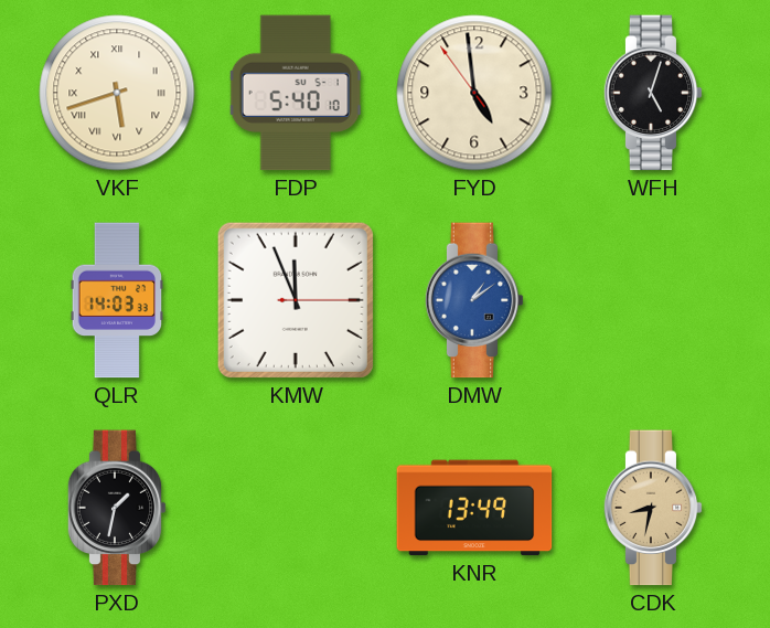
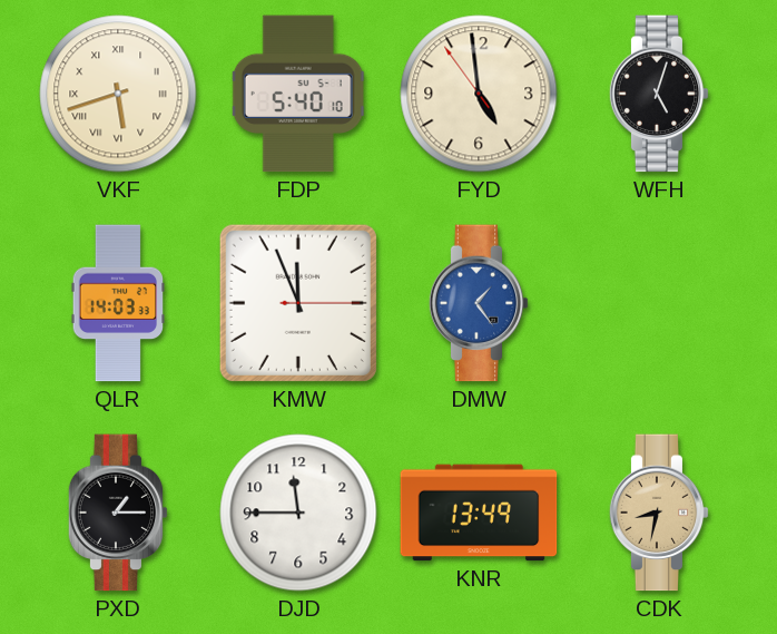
DMW: 1:09 -> 1:24
PXD: 1:32 -> 1:15
DJD: none -> 11:45
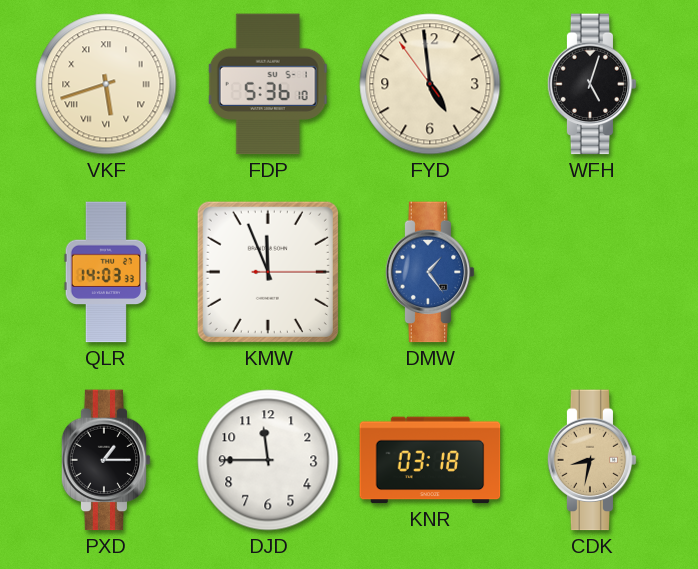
FDP: 5:40 -> 5:36
KNR: 13:49 -> 03:18
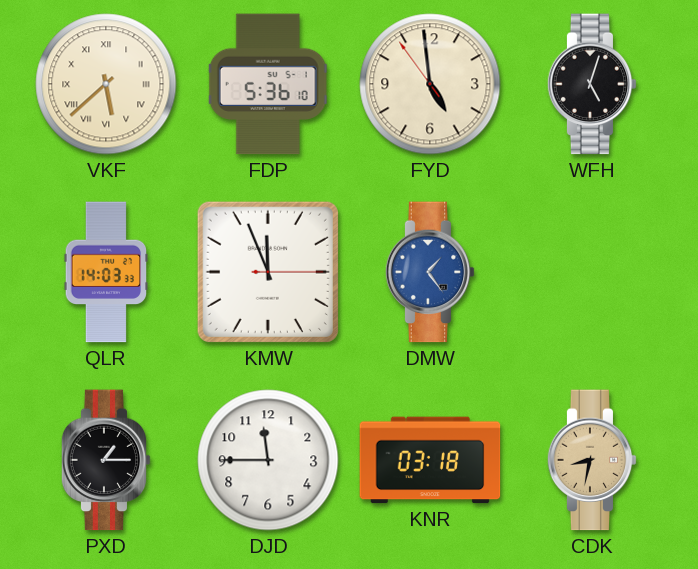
VKF: 5:42 -> 5:38
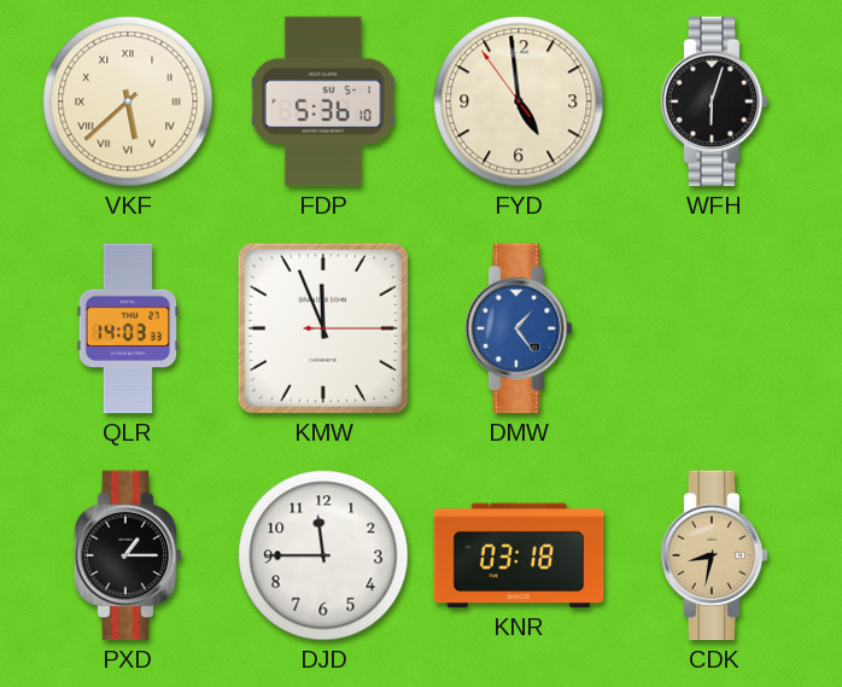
WFH: 5:03 -> 6:03
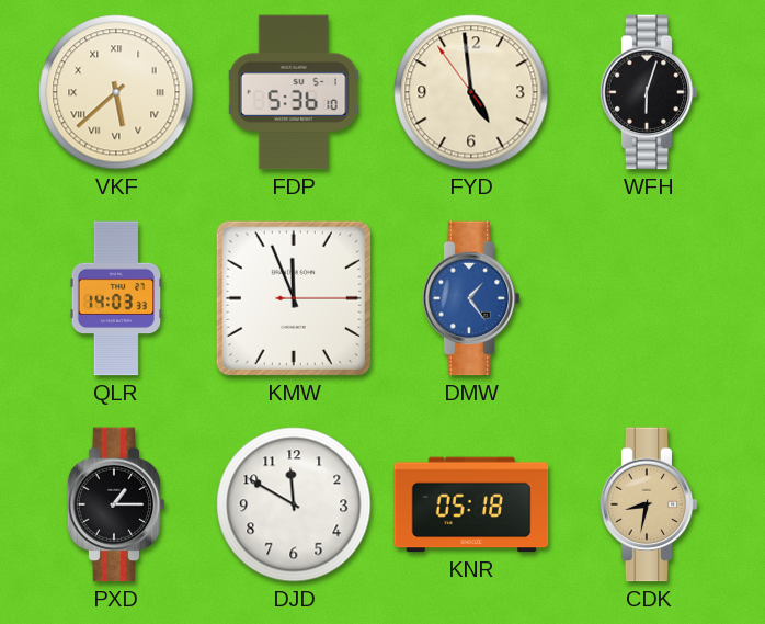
DJD: 11:45 -> 11:50
KNR: 03:18 -> 05:18
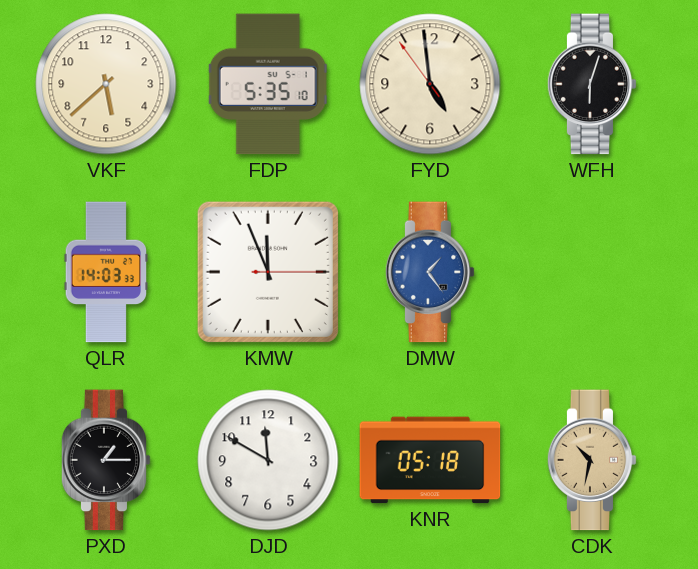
VKF numerals: Roman -> Arabic
FDP: 5:36 -> 5:35
CDK: 8:32 -> 10:32
